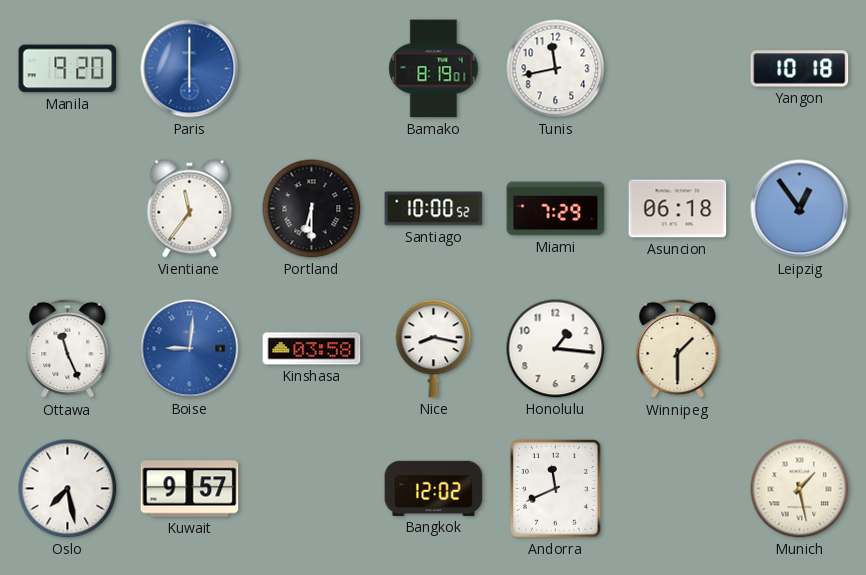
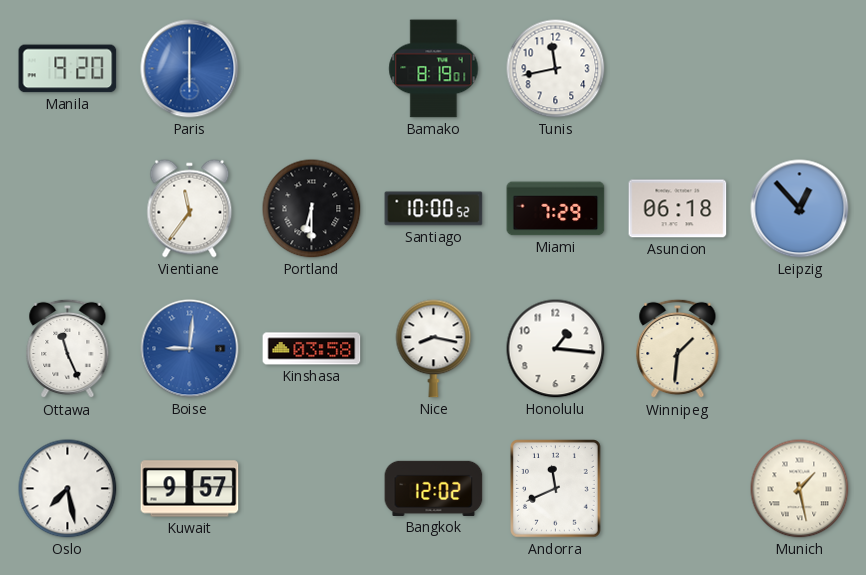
Yangon: 10:18 -> none
Leipzig: 12:54 -> 12:53
Winnipeg: 1:30 -> 1:31
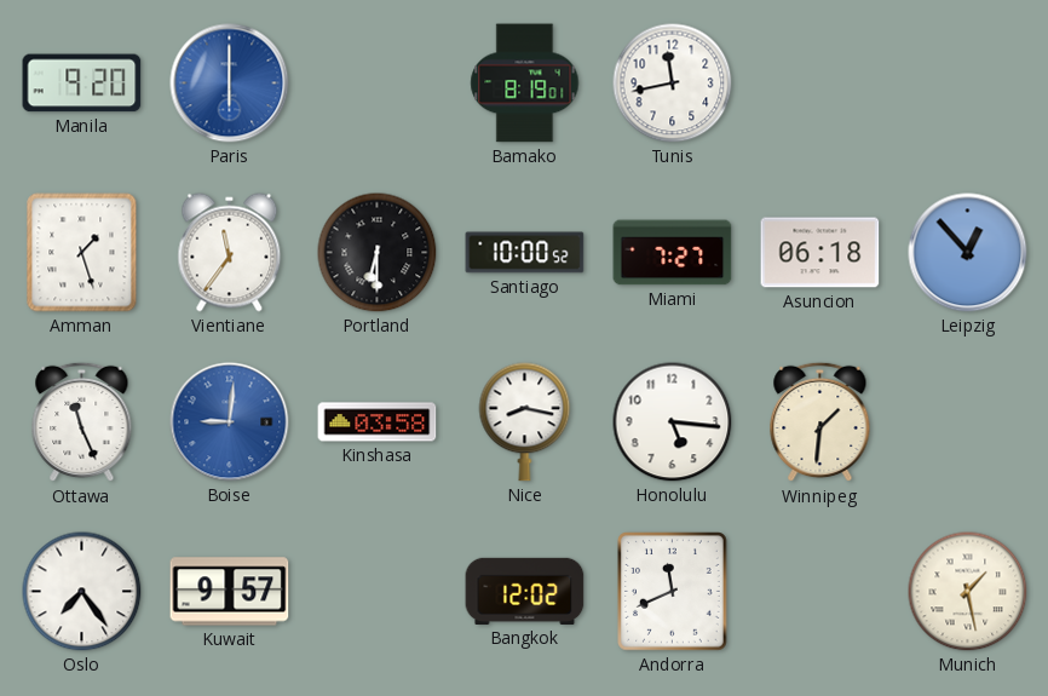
Amman: none -> 1:27
Miami: 7:29 -> 7:27
Honolulu: 1:16 -> 5:16
Oslo: 7:28 -> 7:24
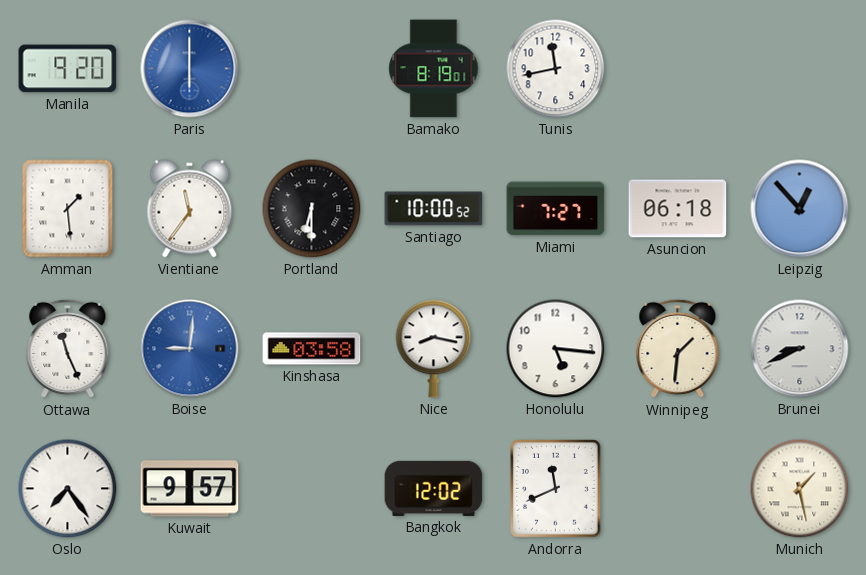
Amman: 1:27 -> 1:29
Brunei: none -> 8:41
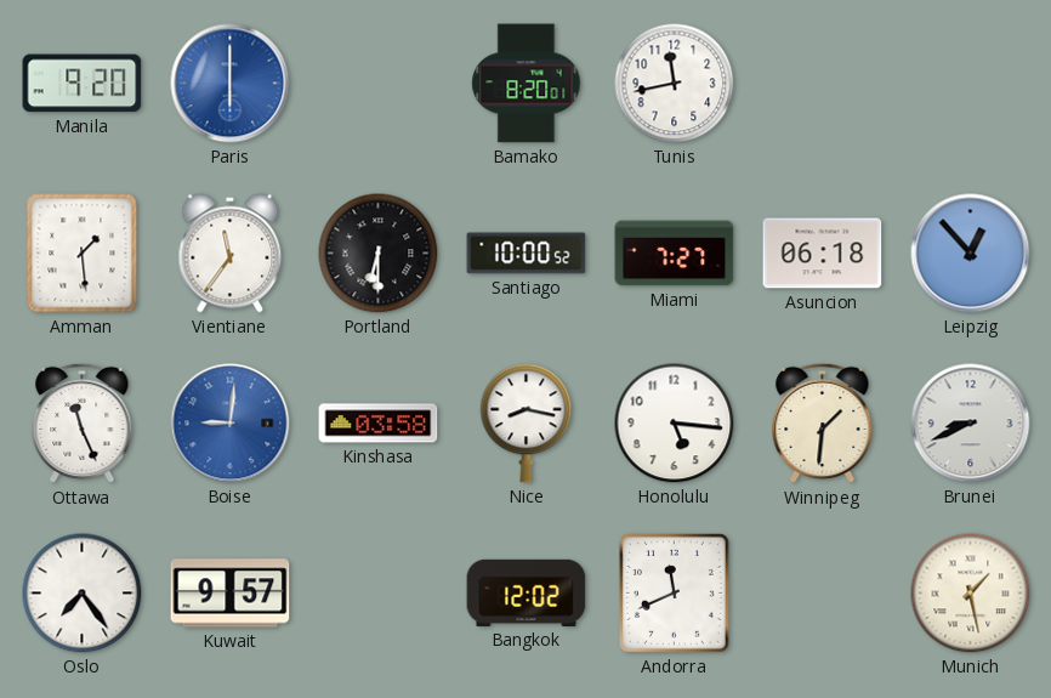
Bamako: 8:19 -> 8:20
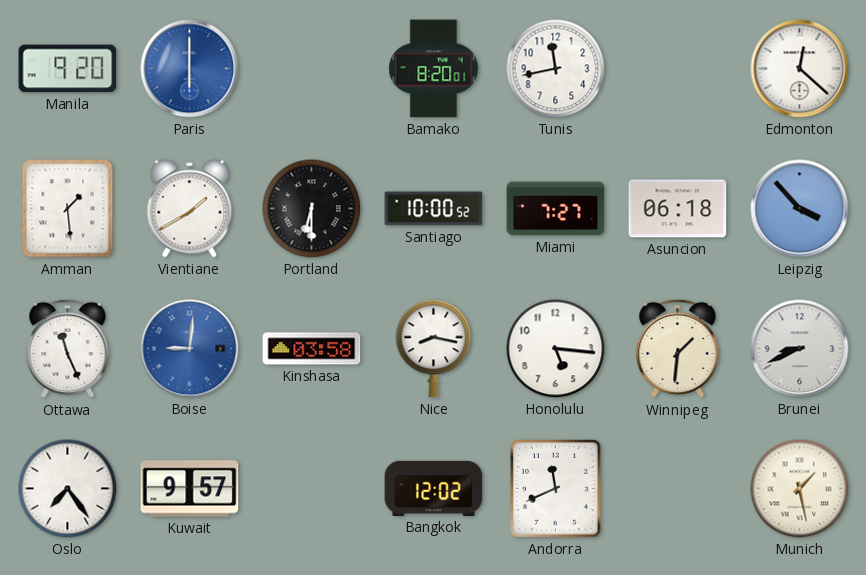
Edmonton: none -> 12:22
Vientiane: 11:36 -> 1:40
Leipzig: 12:53 -> 3:53
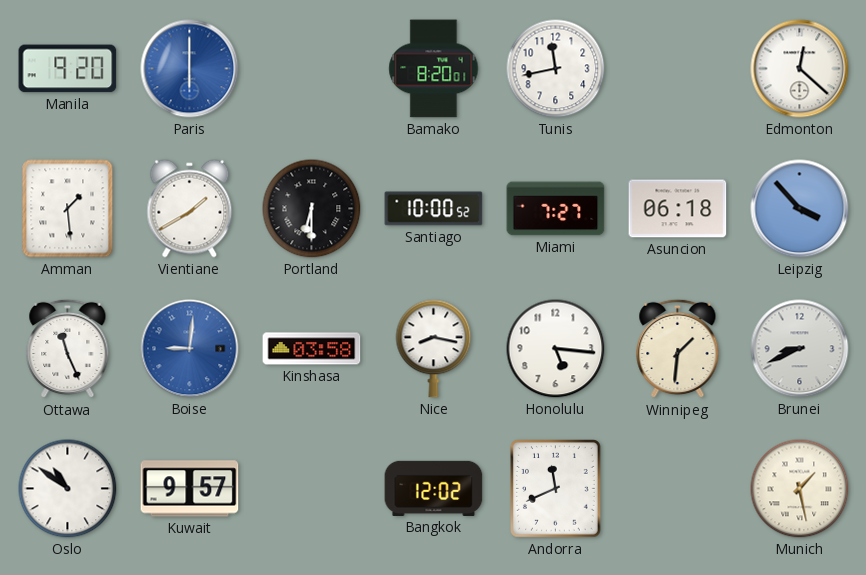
Oslo: 7:24 -> 10:51
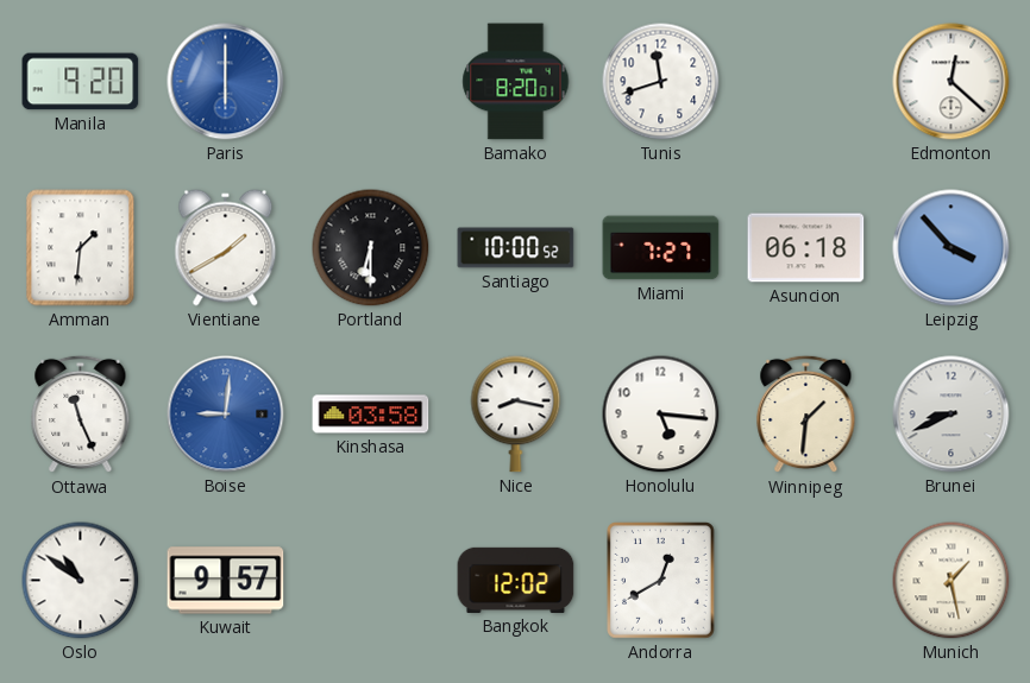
Tunis: 11:43 -> 11:42
Amman: 1:29 -> 1:31
Andorra: 11:41 -> 12:40
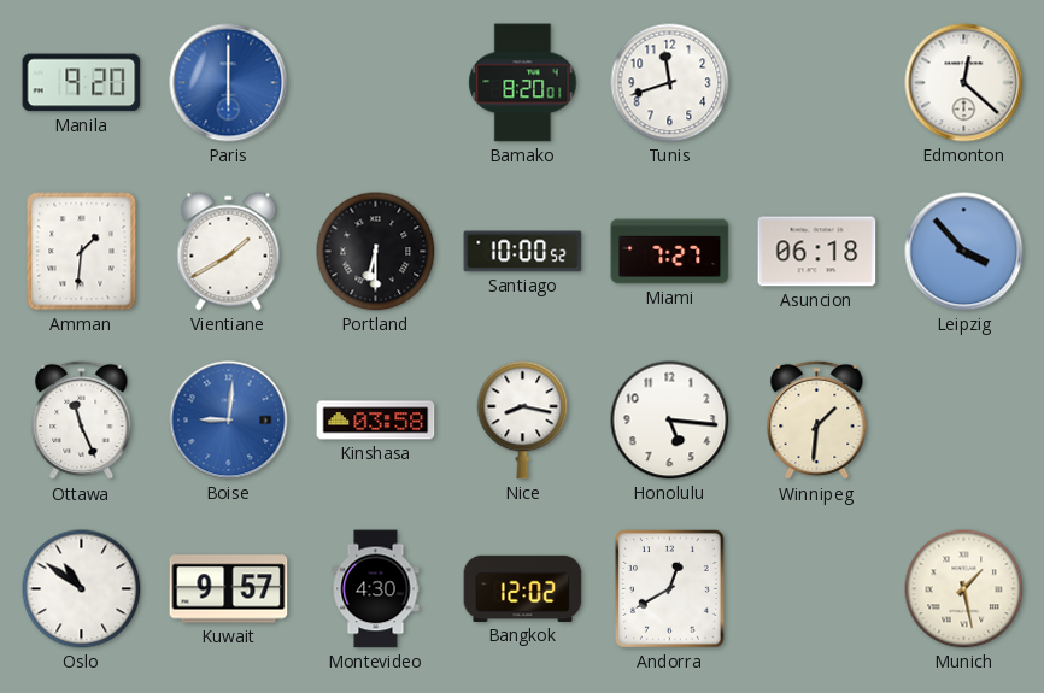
Brunei: 8:41 -> none
Montevideo: none -> 4:30
